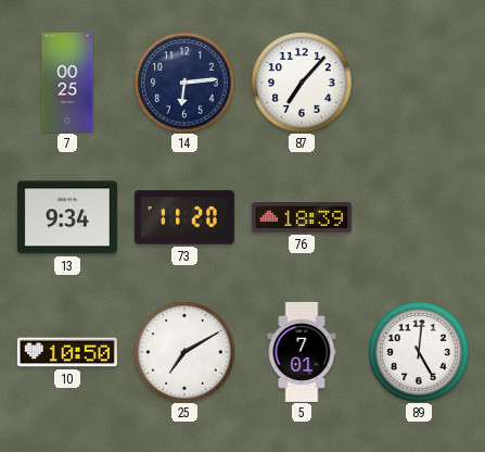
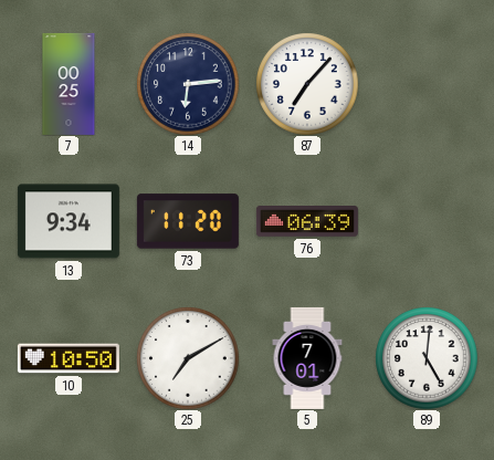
76: 18:39 -> 06:39
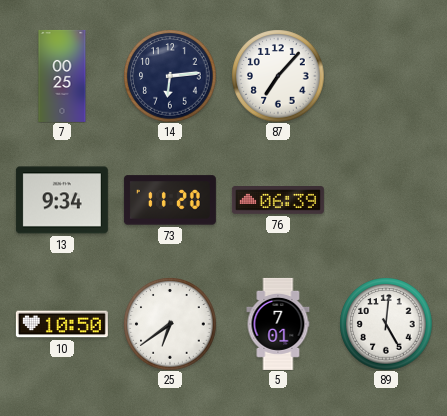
25: 7:10 -> 6:39
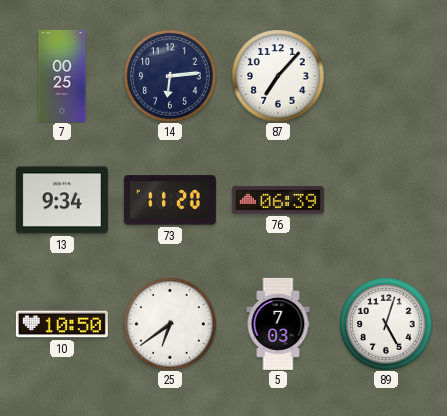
5: 7:01 -> 7:03
89: 5:01 -> 5:03
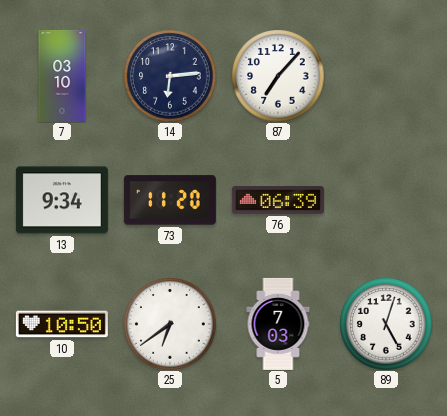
7: 00:25 -> 03:10
